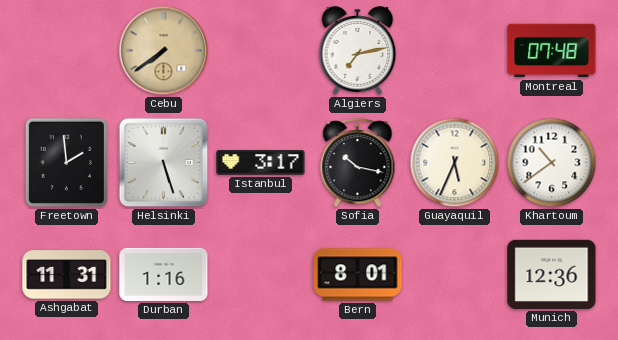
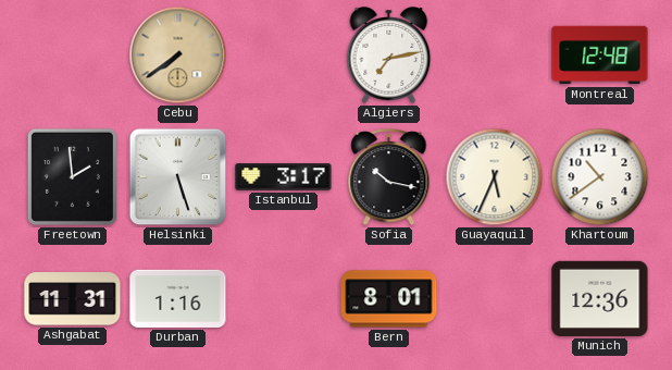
Montreal: 07:48 -> 12:48
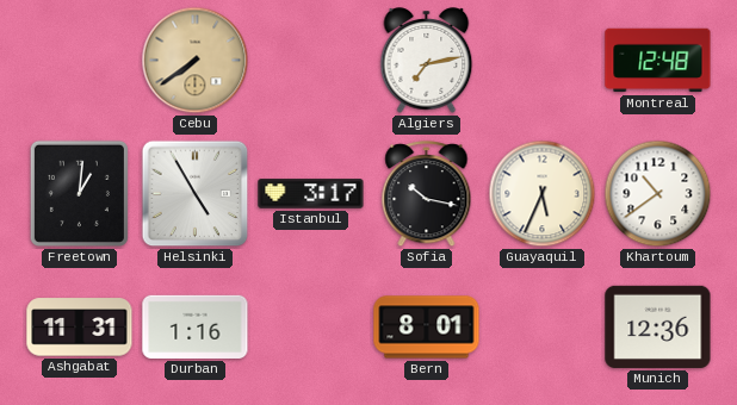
Freetown: 1:59 -> 1:01
Helsinki: 5:27 -> 4:55
